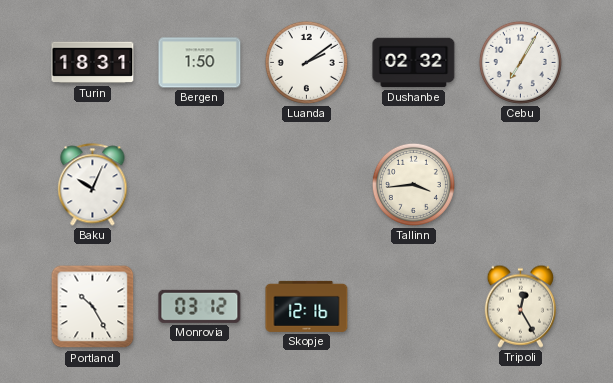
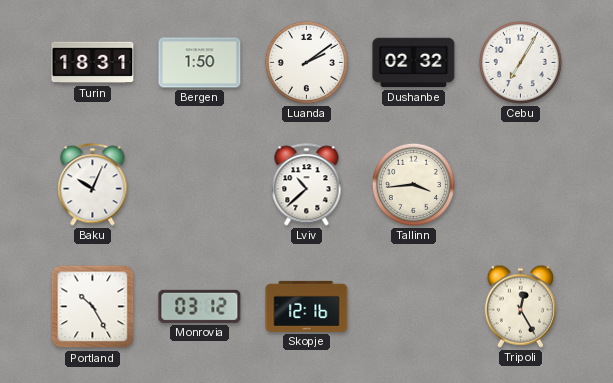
Lviv: none -> 10:38
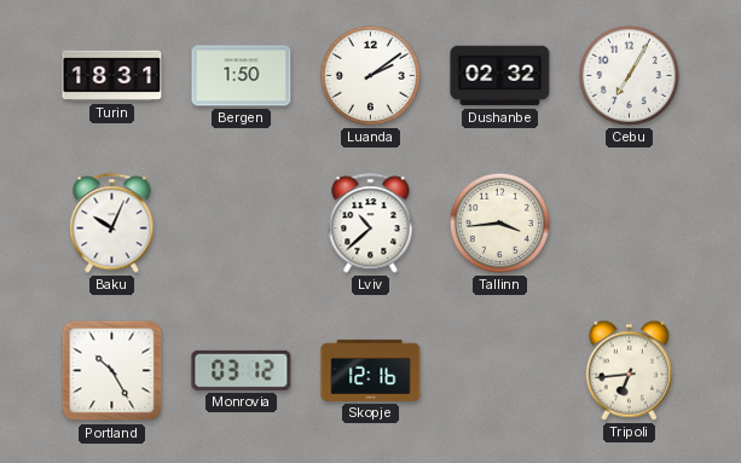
Tripoli: 12:25 -> 6:44
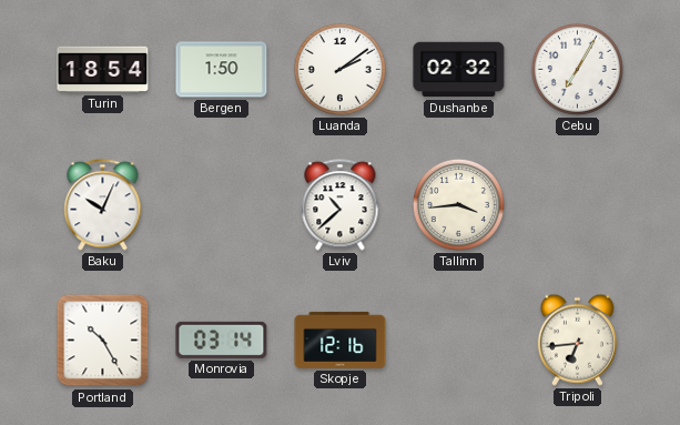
Turin: 18:31 -> 18:54
Monrovia: 03:12 -> 03:14
